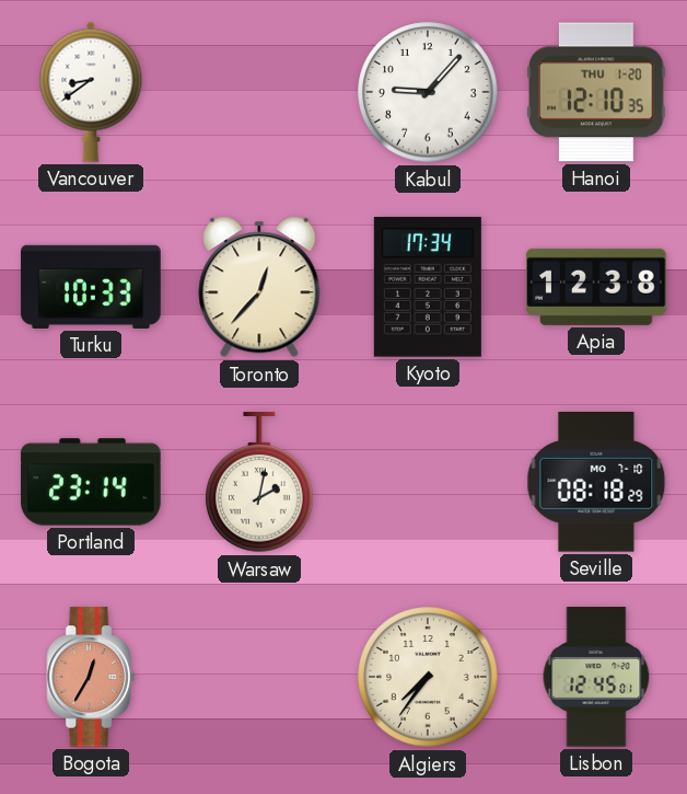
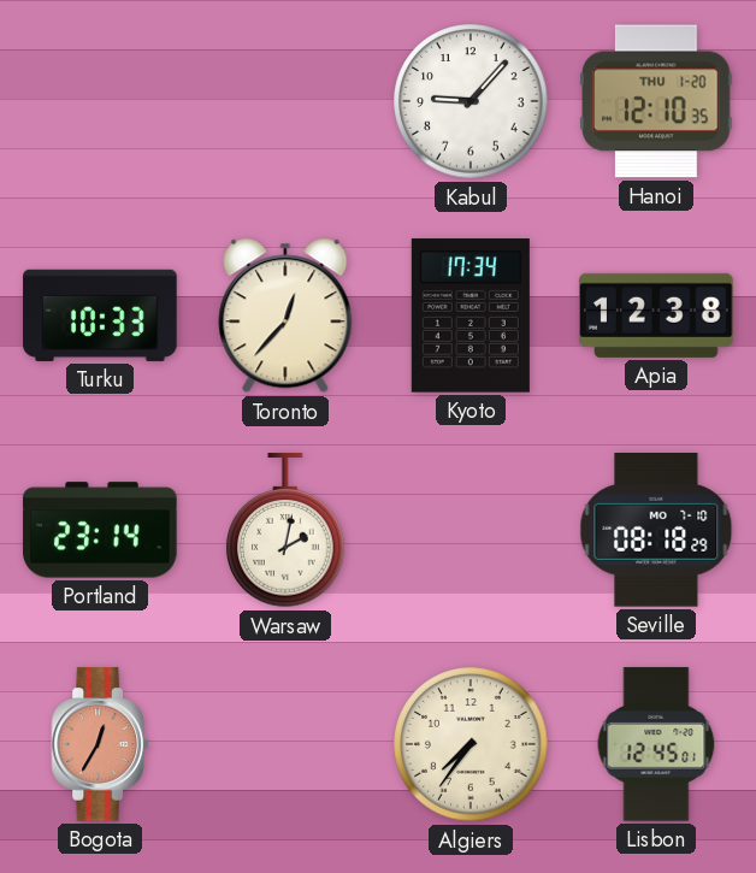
Vancouver: 8:39 -> none
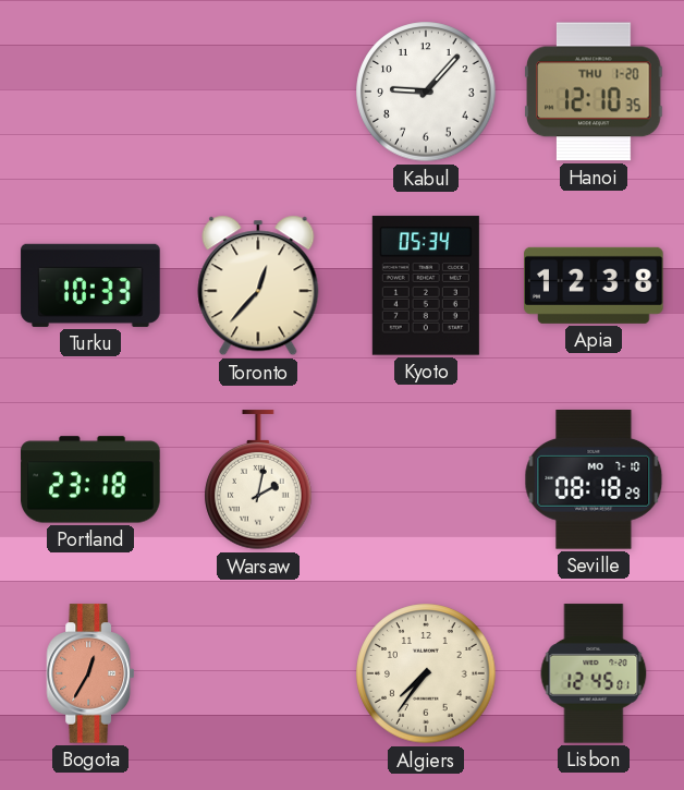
Kyoto: 17:34 -> 05:34
Portland: 23:14 -> 23:18
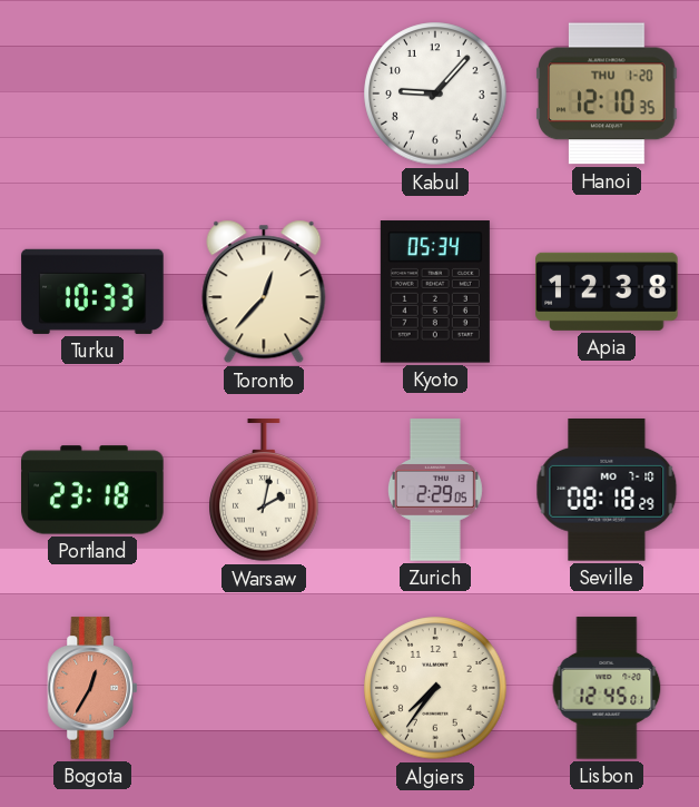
Zurich: none -> 2:29
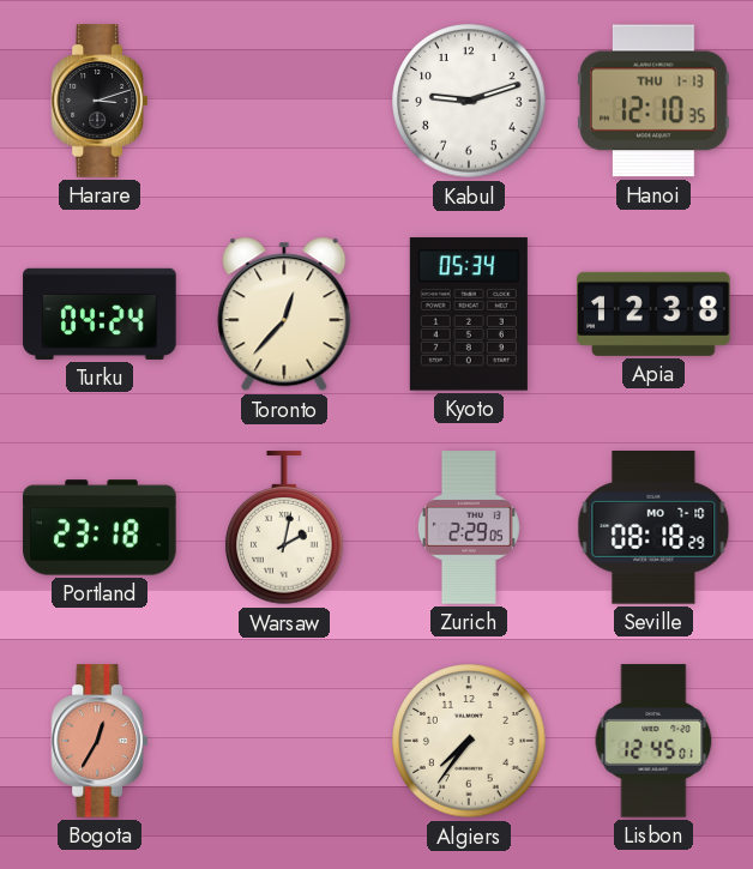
Harare: none -> 3:12
Kabul: 9:07 -> 9:12
Hanoi date: THU 1-20 -> THU 1-13
Turku: 10:33 -> 04:24
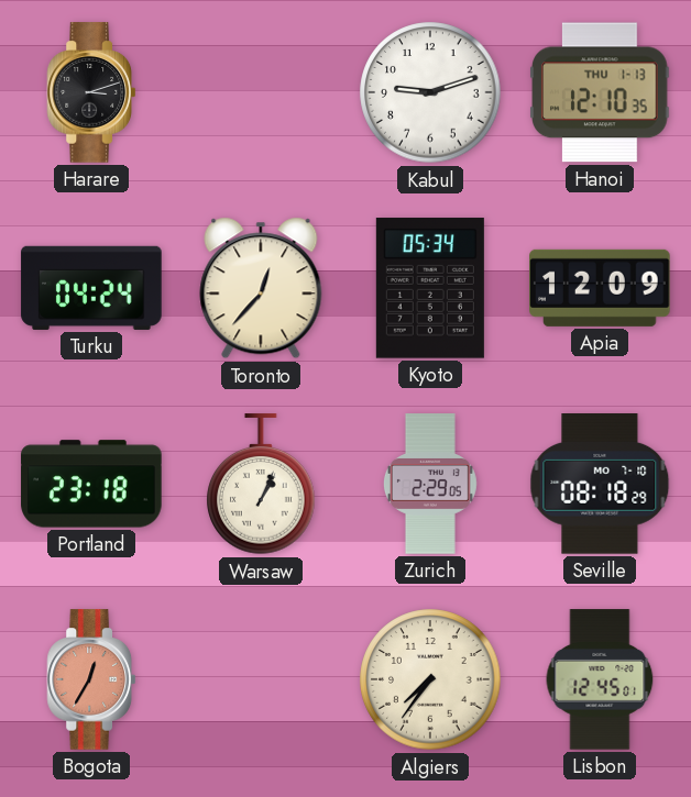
Apia: 12:38 -> 12:09
Warsaw: 2:02 -> 1:04
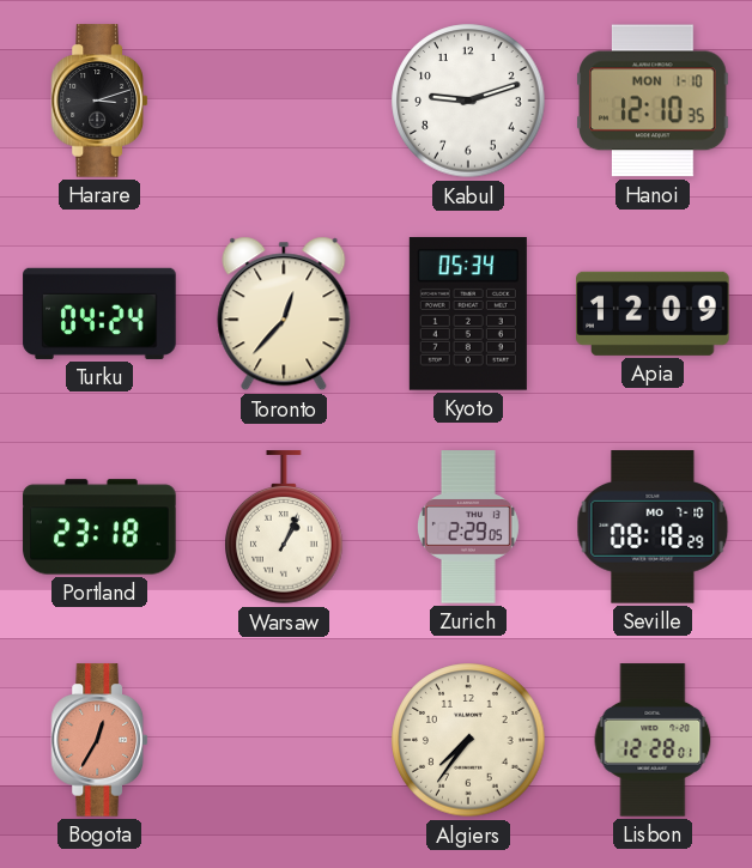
Hanoi date: THU 1-13 -> MON 1-10
Lisbon: 12:45 -> 12:28
